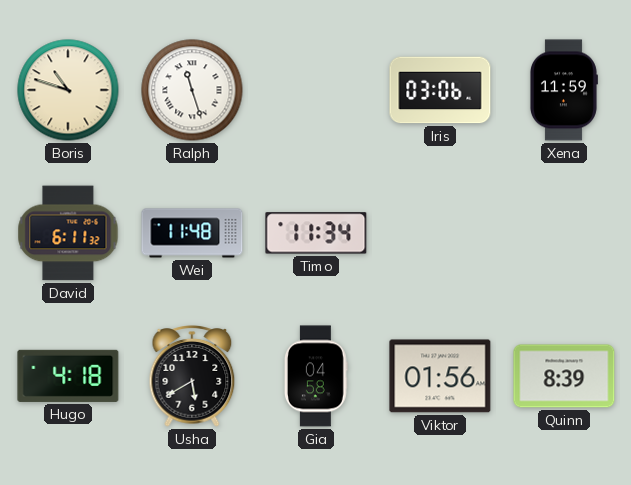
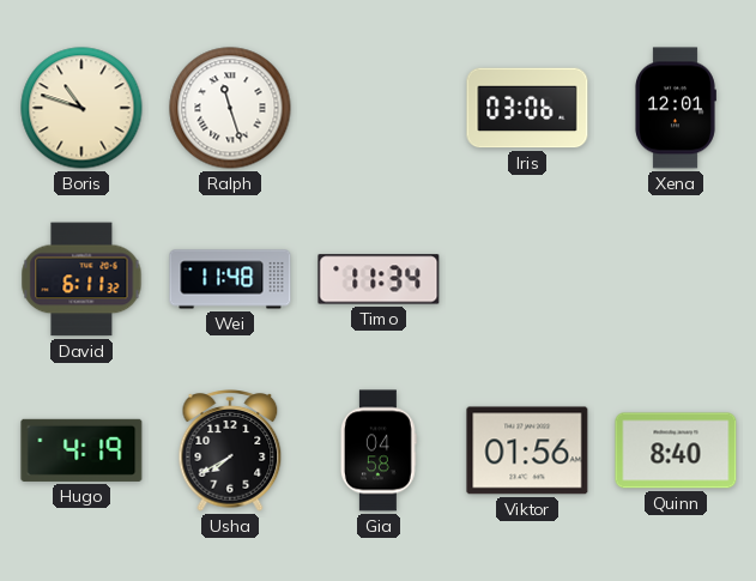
Xena: 11:59 -> 12:01
Hugo: 4:18 -> 4:19
Usha: 5:40 -> 7:40
Quinn: 8:39 -> 8:40
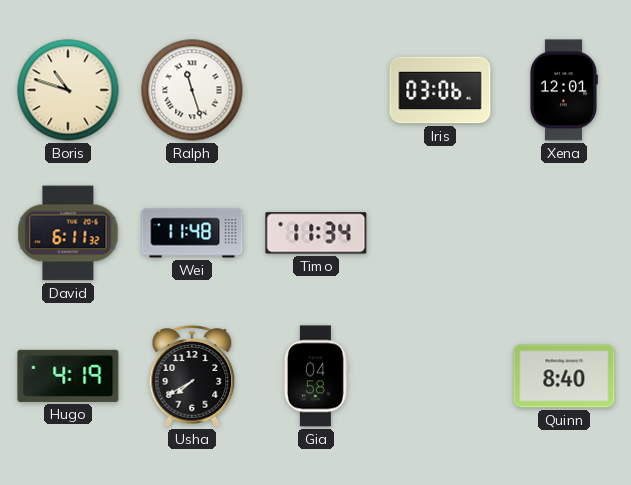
Viktor: 01:56 -> none
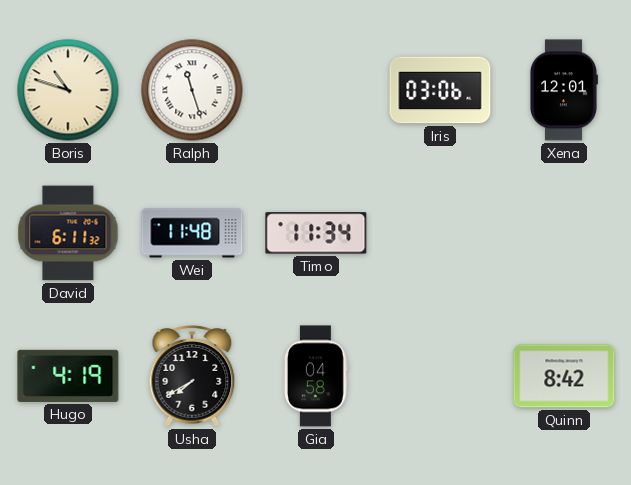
Quinn: 8:40 -> 8:42
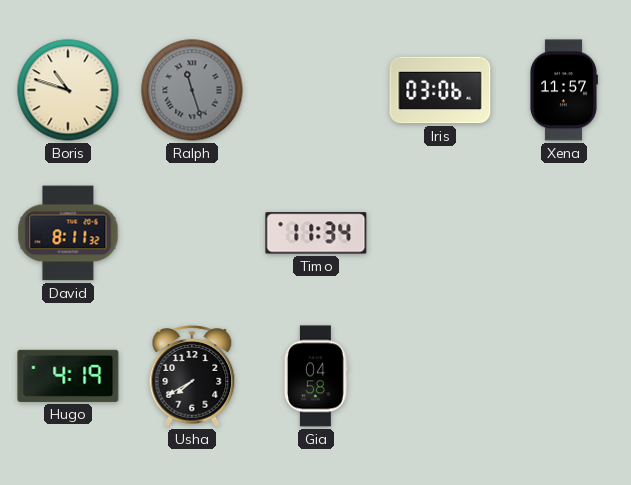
Ralph dial: white -> grey
Xena: 12:01 -> 11:57
David: 6:11 -> 8:11
Wei: 11:48 -> none
Quinn: 8:42 -> none
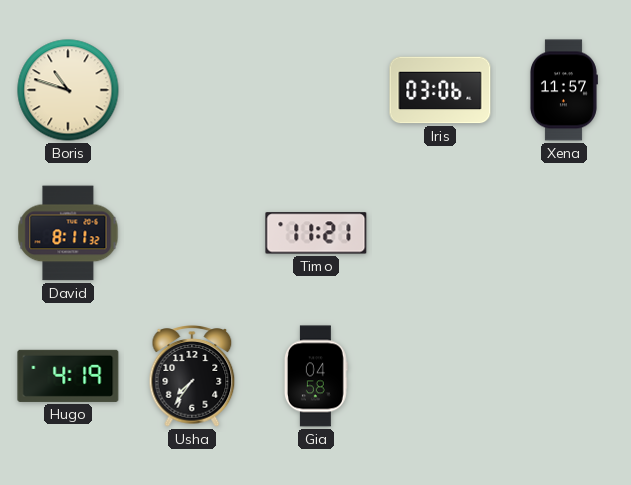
Ralph: 11:27 -> none
Timo: 11:34 -> 11:21
Usha: 7:40 -> 7:36
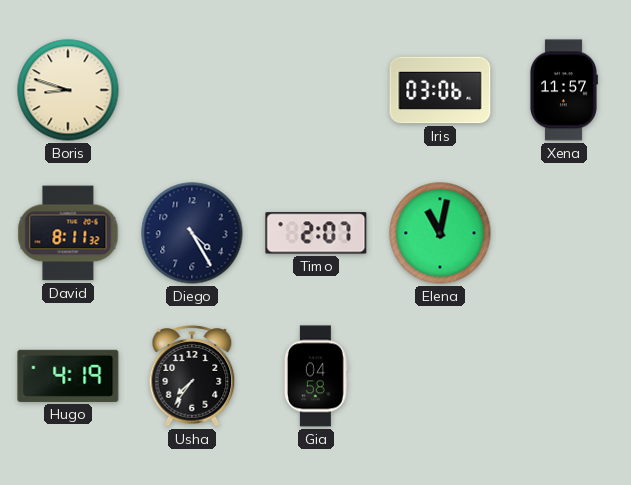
Boris: 10:48 -> 8:48
Diego: none -> 4:25
Timo: 11:21 -> 2:07
Elena: none -> 11:02
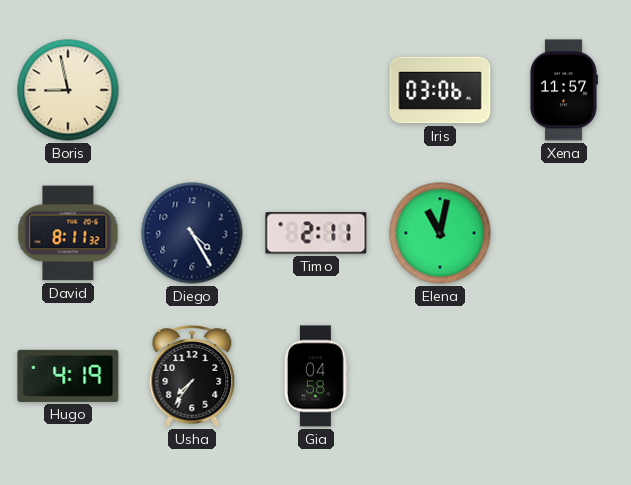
Boris: 8:48 -> 8:58
Timo: 2:07 -> 2:11
